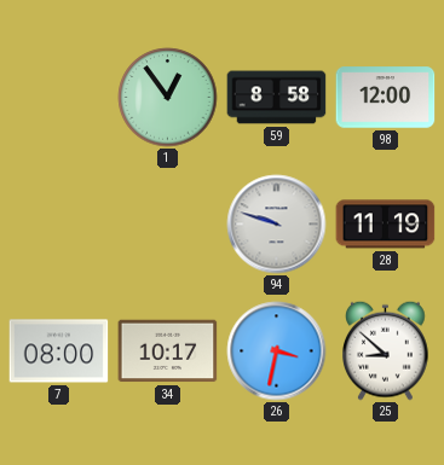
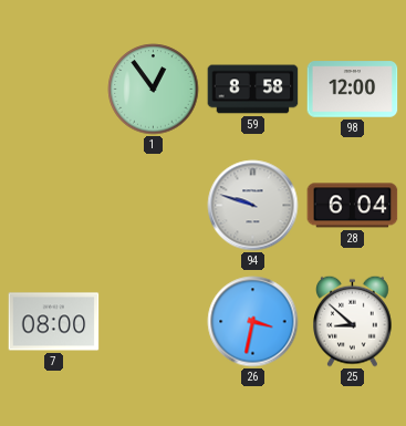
28: 11:19 -> 6:04
34: 10:17 -> none
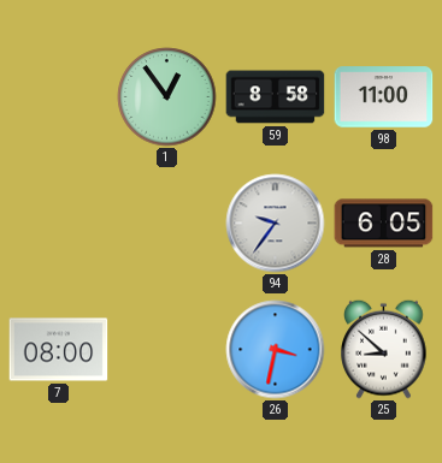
98: 12:00 -> 11:00
94: 9:48 -> 9:36
28: 6:04 -> 6:05
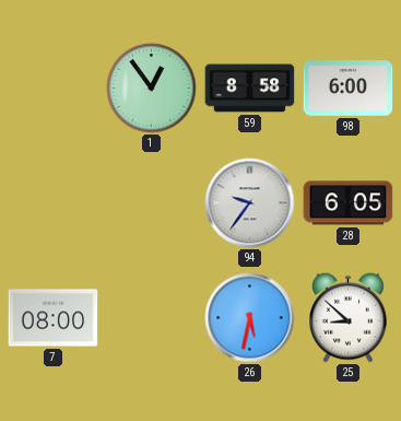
98: 11:00 -> 6:00
26: 3:32 -> 5:32
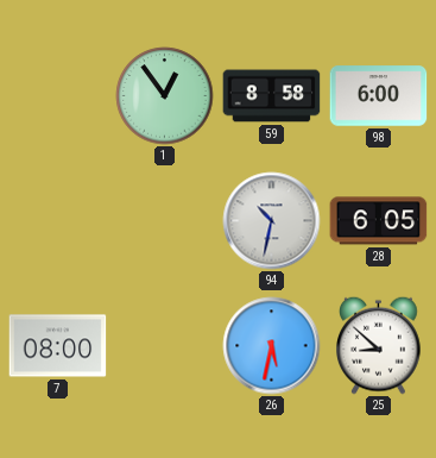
94: 9:36 -> 10:32
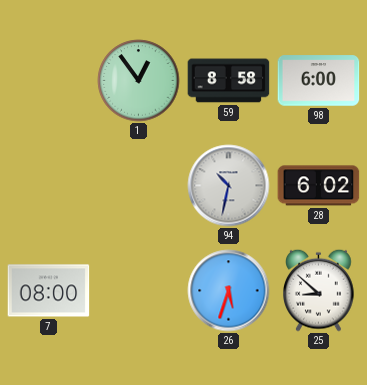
28: 6:05 -> 6:02
26: 5:32 -> 5:33
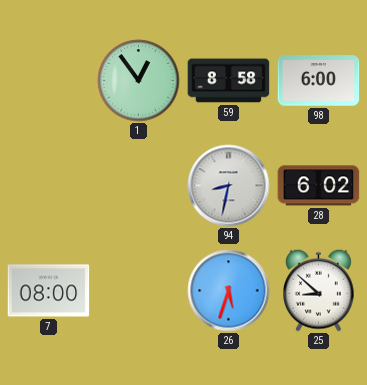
94: 10:32 -> 8:32
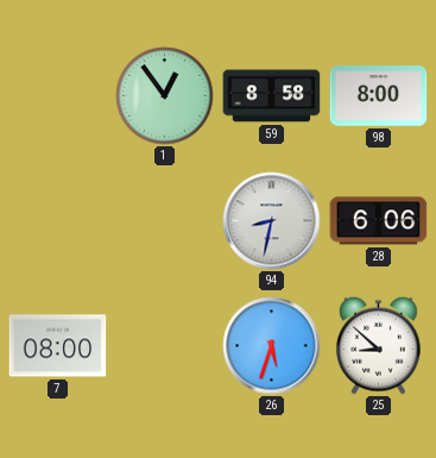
98: 6:00 -> 8:00
28: 6:02 -> 6:06
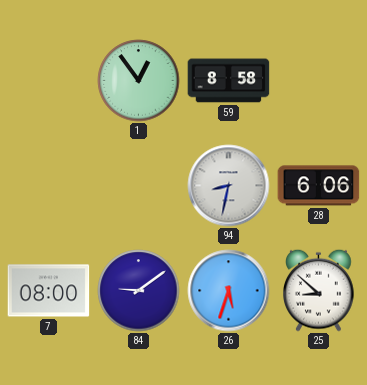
98: 8:00 -> none
84: none -> 9:09
